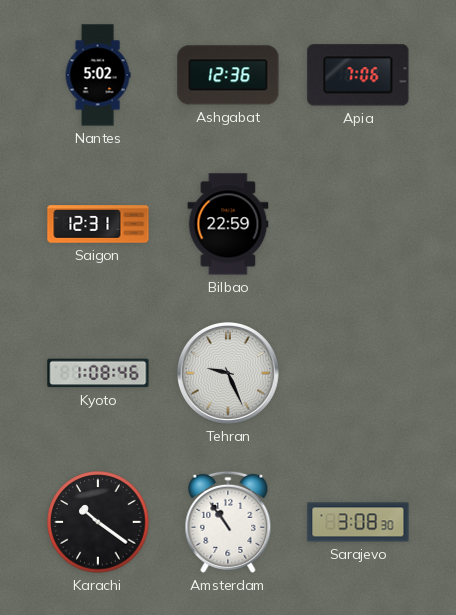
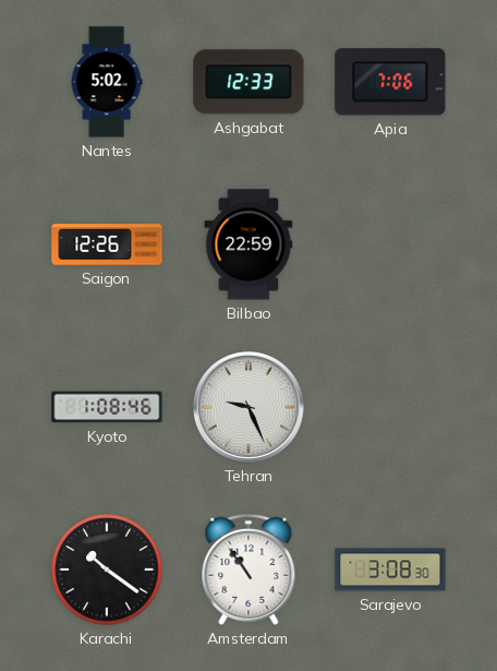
Ashgabat: 12:36 -> 12:33
Saigon: 12:31 -> 12:26
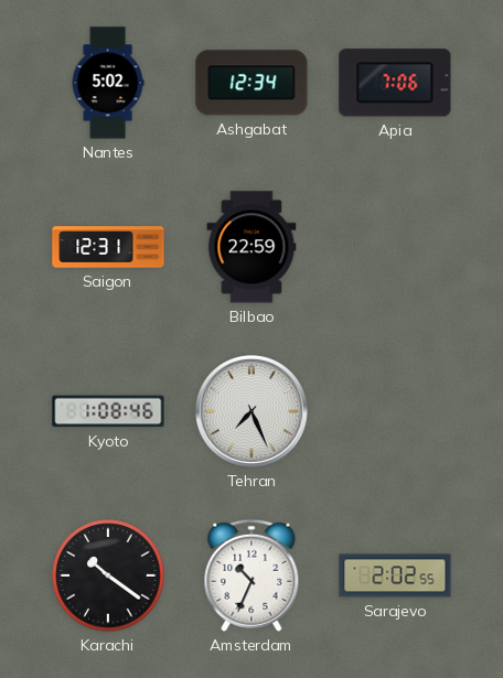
Ashgabat: 12:33 -> 12:34
Saigon: 12:26 -> 12:31
Tehran: 9:26 -> 7:26
Amsterdam: 10:54 -> 10:34
Sarajevo: 3:08 -> 2:02
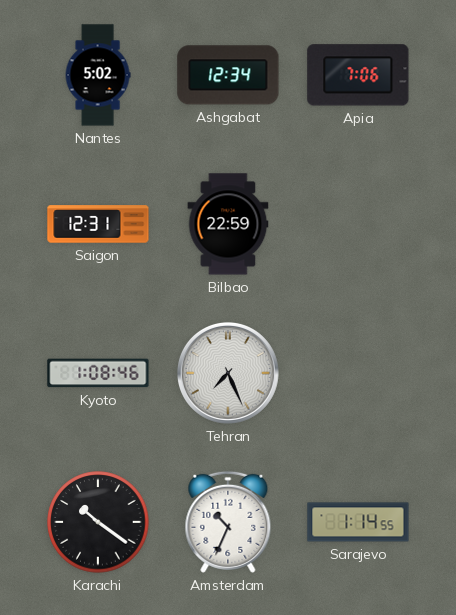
Sarajevo: 2:02 -> 1:14
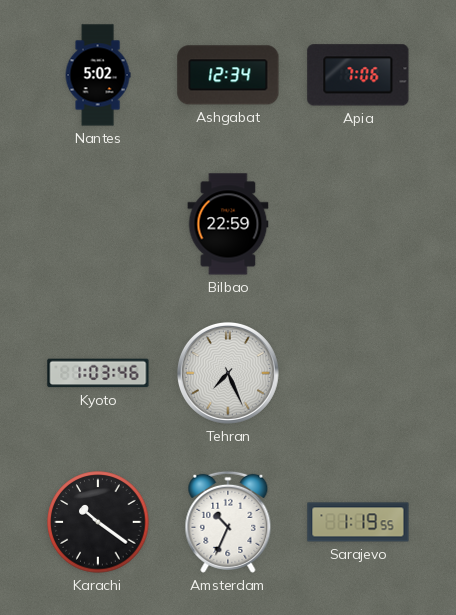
Saigon: 12:31 -> none
Kyoto: 1:08 -> 1:03
Sarajevo: 1:14 -> 1:19
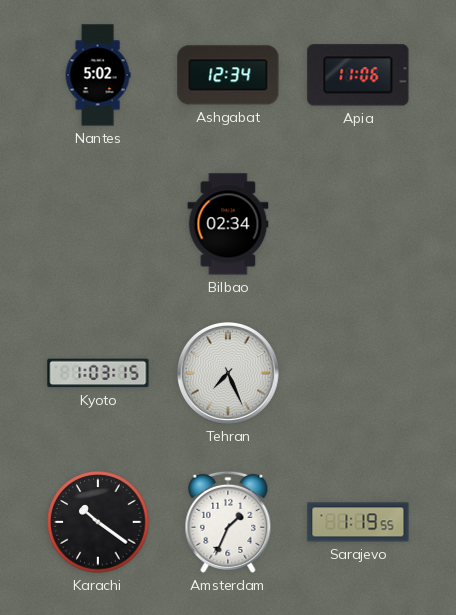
Apia: 7:06 -> 11:06
Bilbao: 22:59 -> 02:34
Kyoto: 1:03:46 -> 1:03:15
Amsterdam: 10:34 -> 1:34
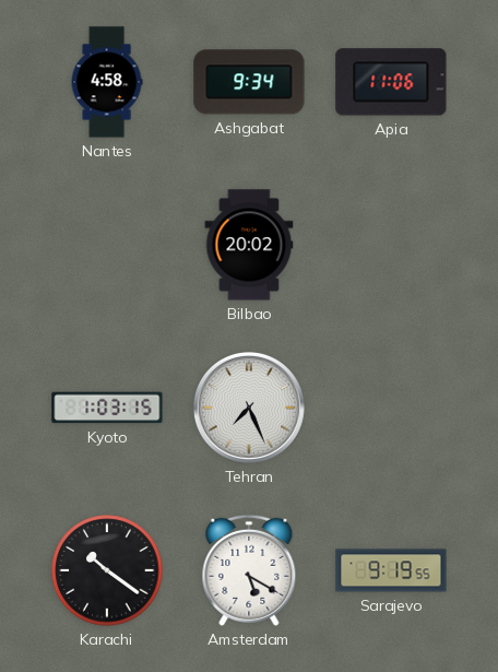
Nantes: 5:02 -> 4:58
Ashgabat: 12:34 -> 9:34
Bilbao: 02:34 -> 20:02
Amsterdam: 1:34 -> 5:20
Sarajevo: 1:19 -> 9:19
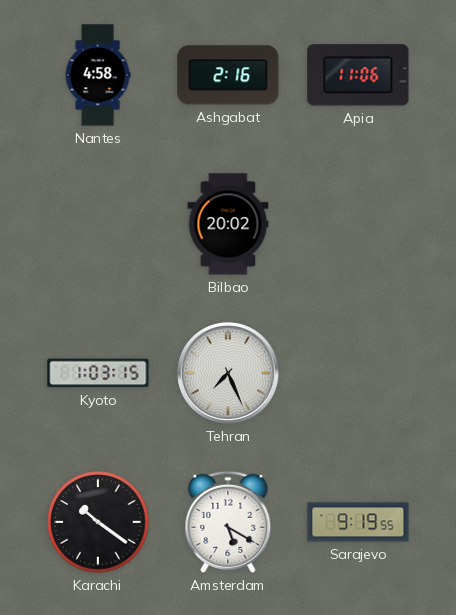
Ashgabat: 9:34 -> 2:16
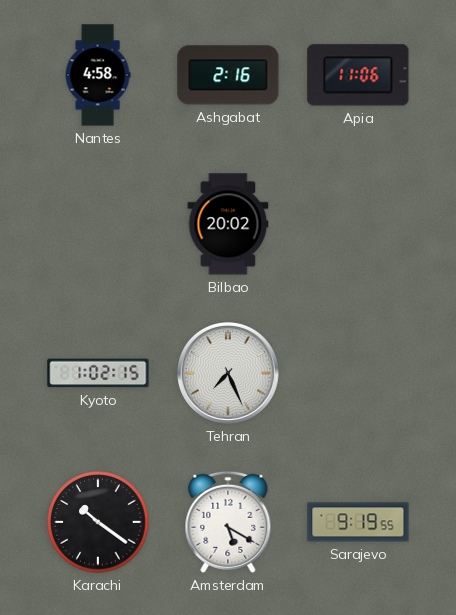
Kyoto: 1:03 -> 1:02
